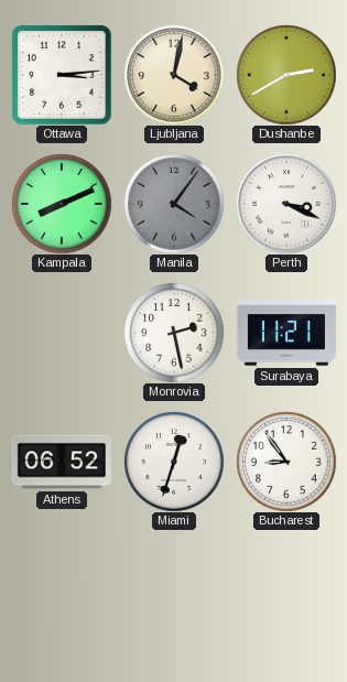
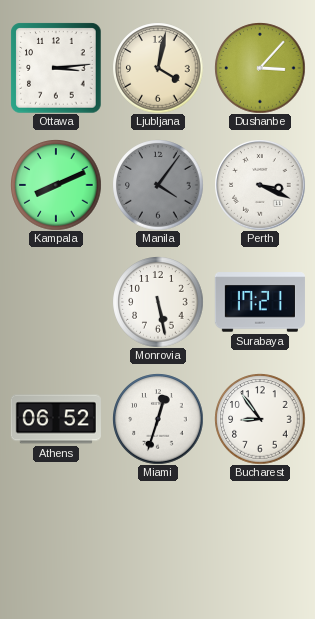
Dushanbe: 2:40 -> 3:07
Monrovia: 2:28 -> 5:28
Surabaya: 11:21 -> 17:21
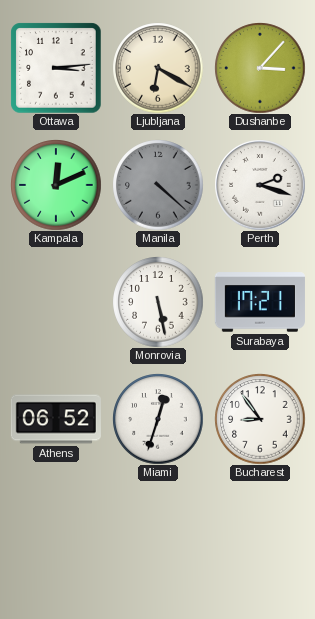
Ljubljana: 4:02 -> 6:20
Kampala: 8:11 -> 12:11
Manila: 4:06 -> 4:22
Perth: 3:19 -> 2:18
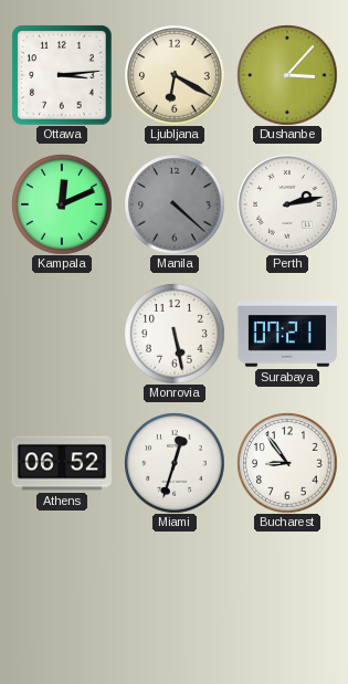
Perth: 2:18 -> 2:13
Surabaya: 17:21 -> 07:21
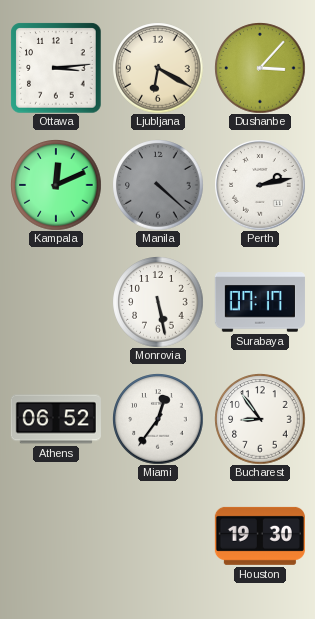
Surabaya: 07:21 -> 07:17
Miami: 12:33 -> 12:36
Houston: none -> 19:30
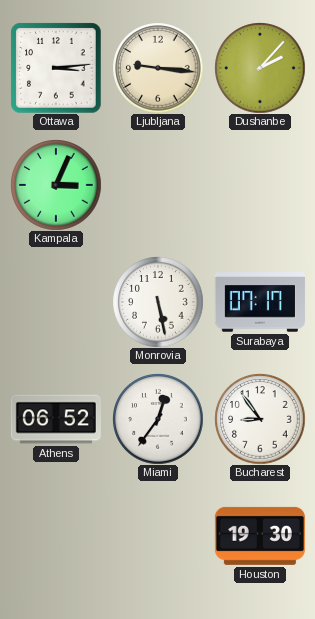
Ljubljana: 6:20 -> 9:16
Dushanbe: 3:07 -> 2:07
Kampala: 12:11 -> 3:04
Manila: 4:22 -> none
Perth: 2:13 -> none
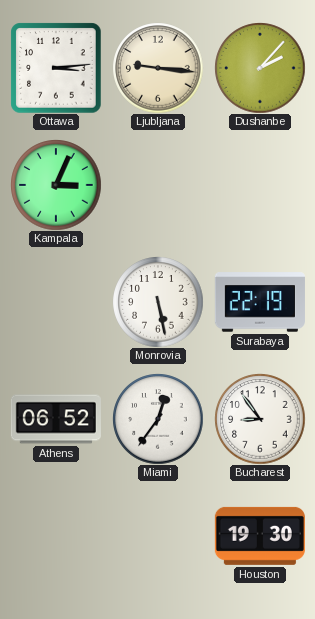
Surabaya: 07:17 -> 22:19
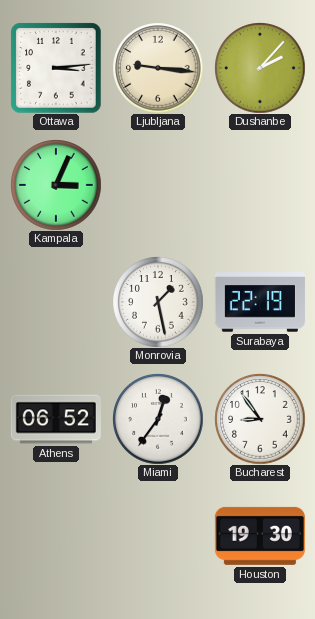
Monrovia: 5:28 -> 1:28
